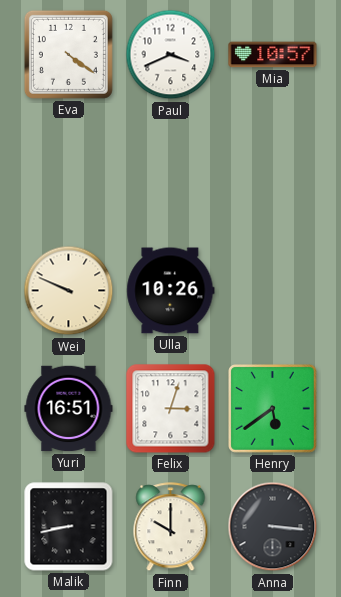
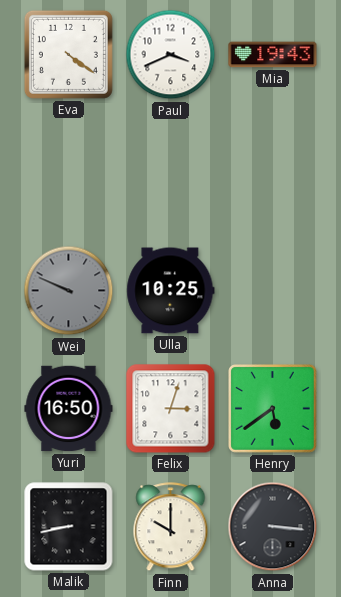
Mia: 10:57 -> 19:43
Wei dial: cream -> grey
Ulla: 10:26 -> 10:25
Yuri: 16:51 -> 16:50
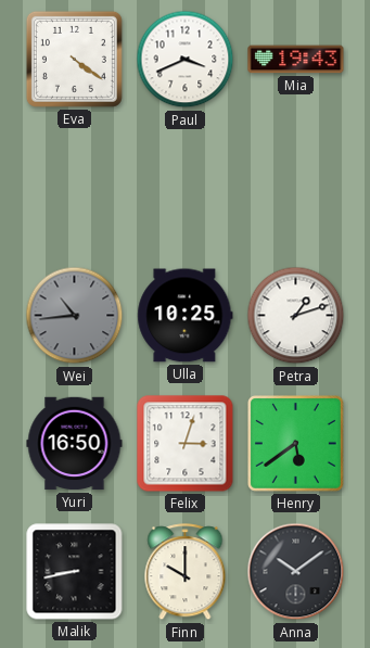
Wei: 9:49 -> 10:44
Petra: none -> 1:12
Anna: 3:16 -> 10:09
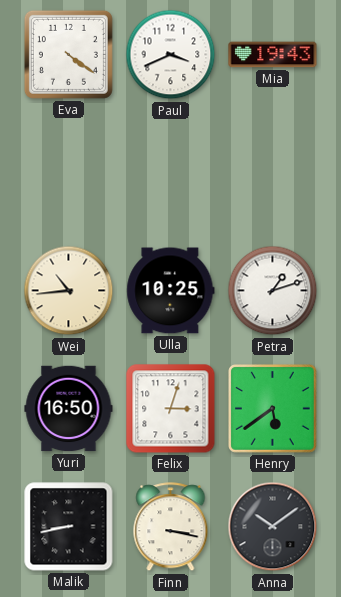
Wei dial: grey -> cream
Finn: 10:00 -> 3:17
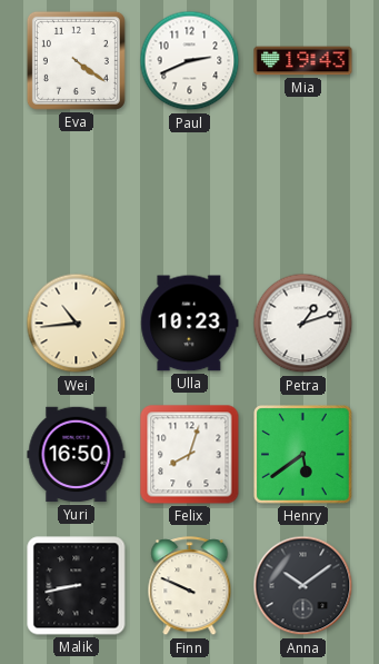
Paul: 3:41 -> 2:41
Ulla: 10:25 -> 10:23
Felix: 3:03 -> 8:03
Finn: 3:17 -> 9:49
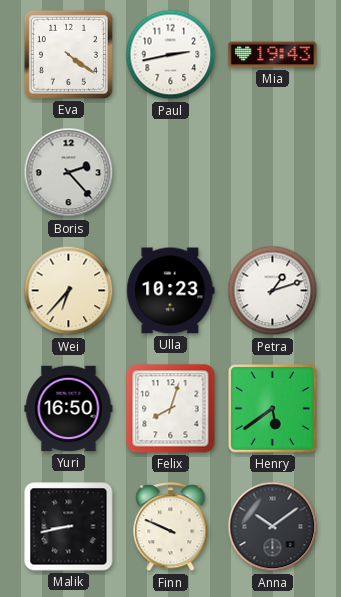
Paul: 2:41 -> 2:43
Boris: none -> 2:23
Wei: 10:44 -> 6:37
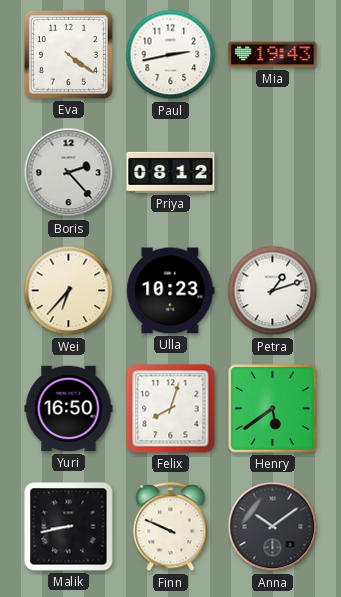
Priya: none -> 08:12
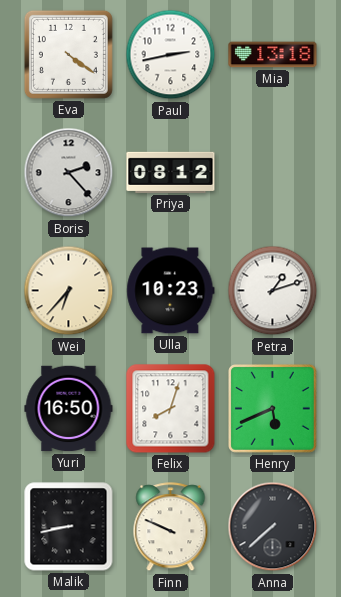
Mia: 19:43 -> 13:18
Henry: 5:39 -> 5:41
Anna: 10:09 -> 7:38
